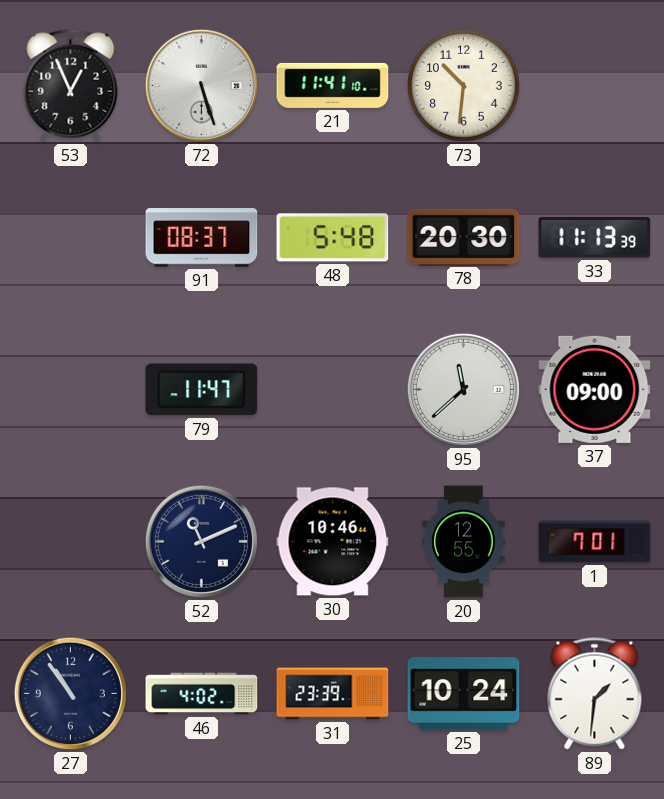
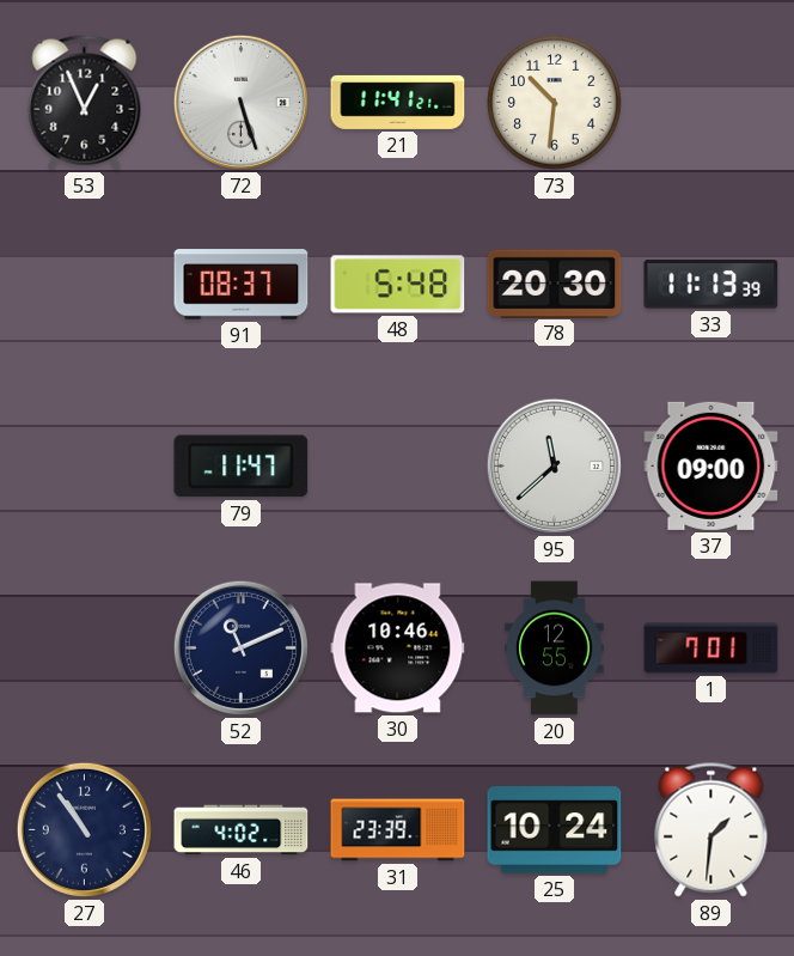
21: 11:41:10 -> 11:41:21
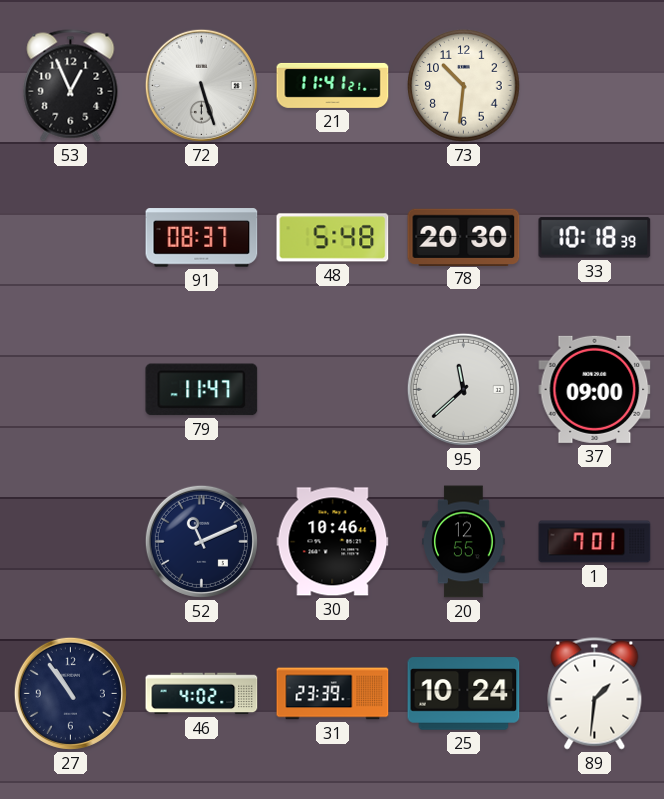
33: 11:13 -> 10:18
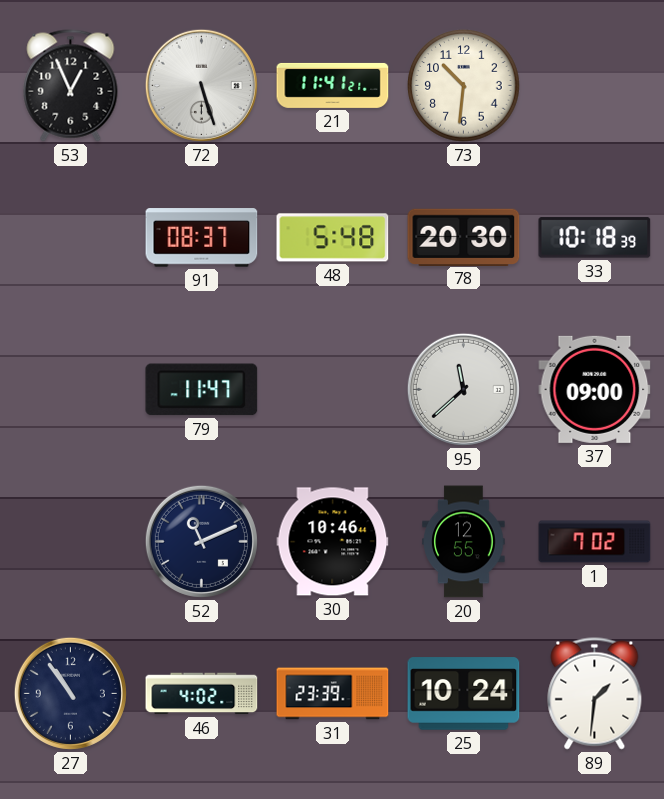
1: 7:01 -> 7:02
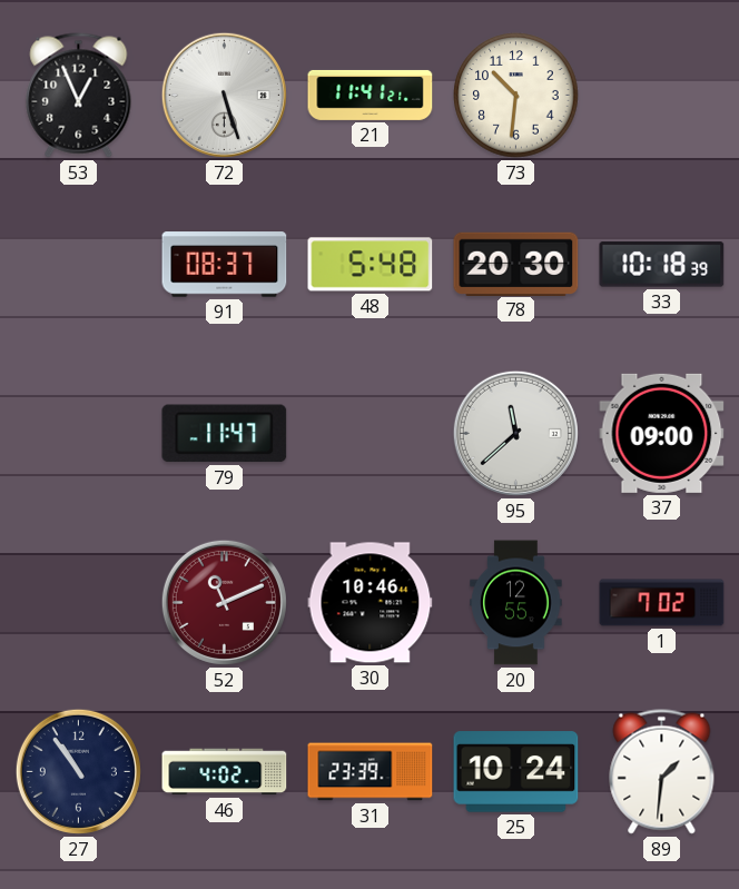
52 dial: navy -> burgundy
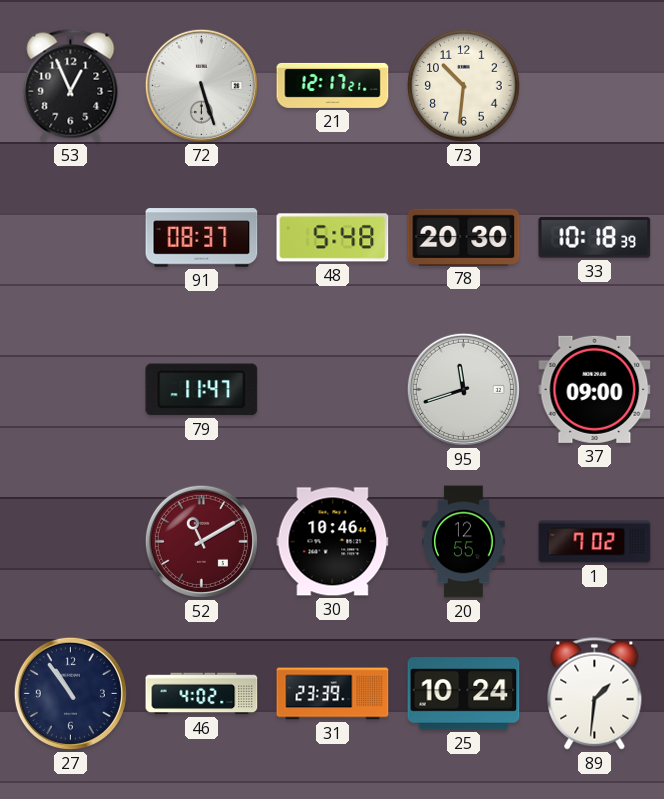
21: 11:41 -> 12:17
95: 11:38 -> 11:42
52: 11:11 -> 11:10
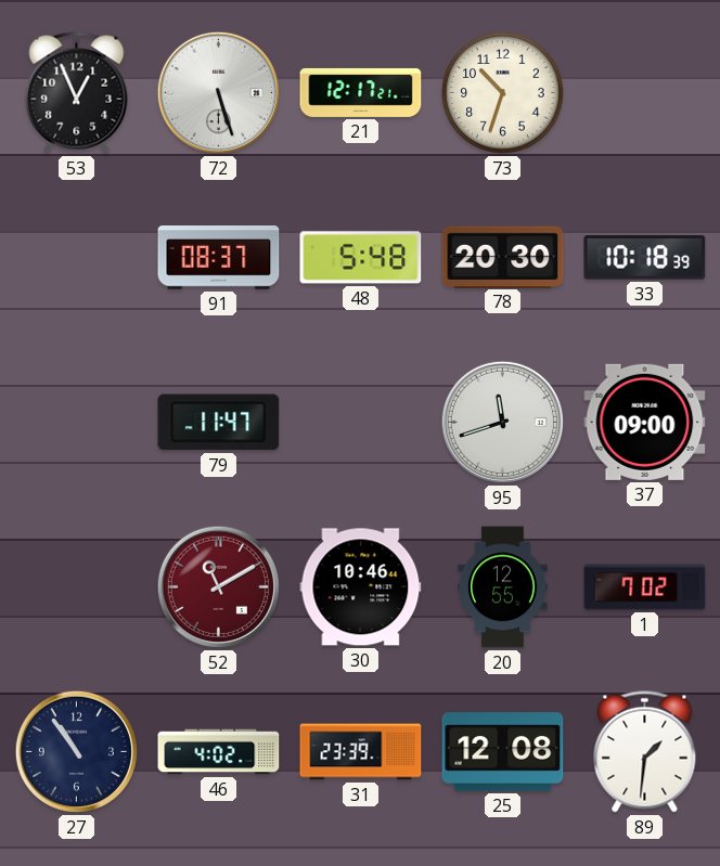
73: 10:31 -> 10:33
25: 10:24 -> 12:08
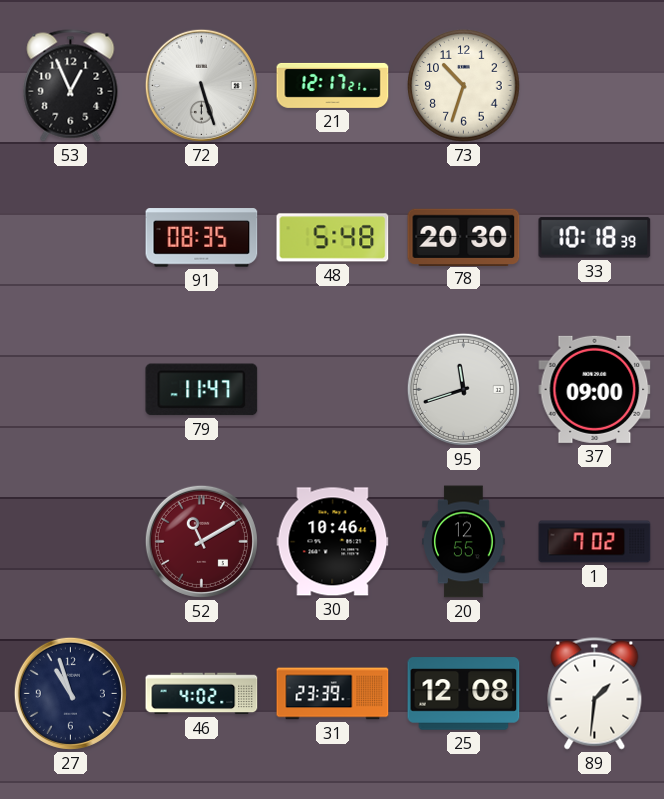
91: 08:37 -> 08:35
27: 10:54 -> 10:57
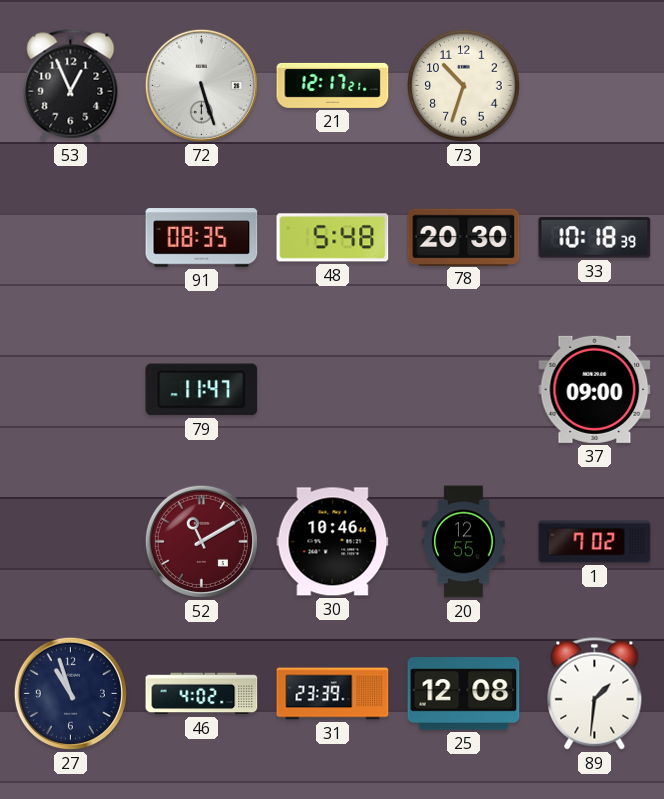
95: 11:42 -> none
